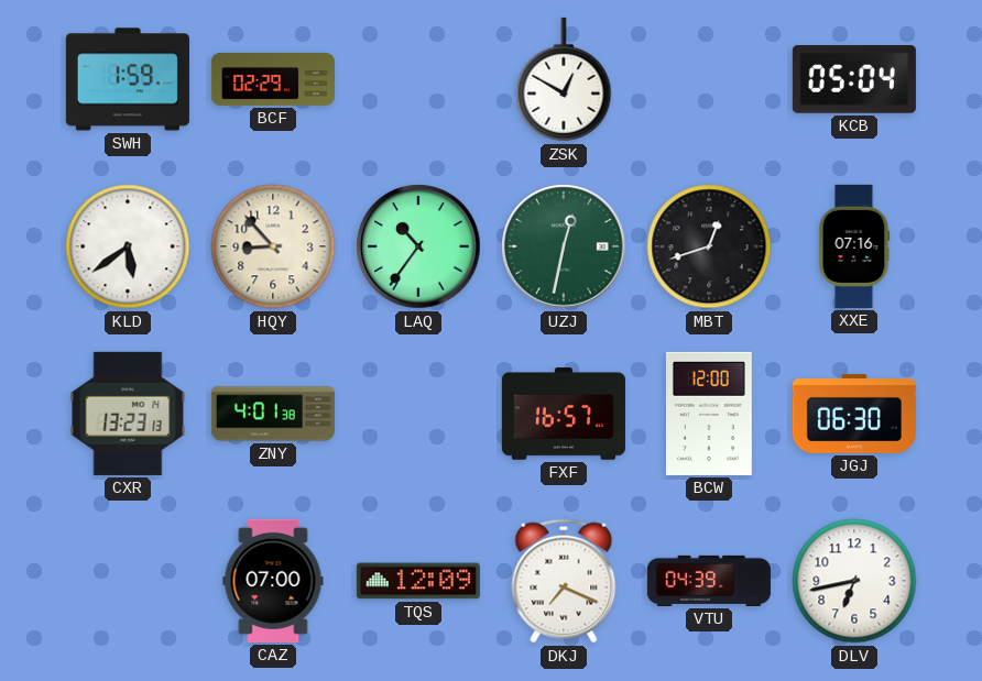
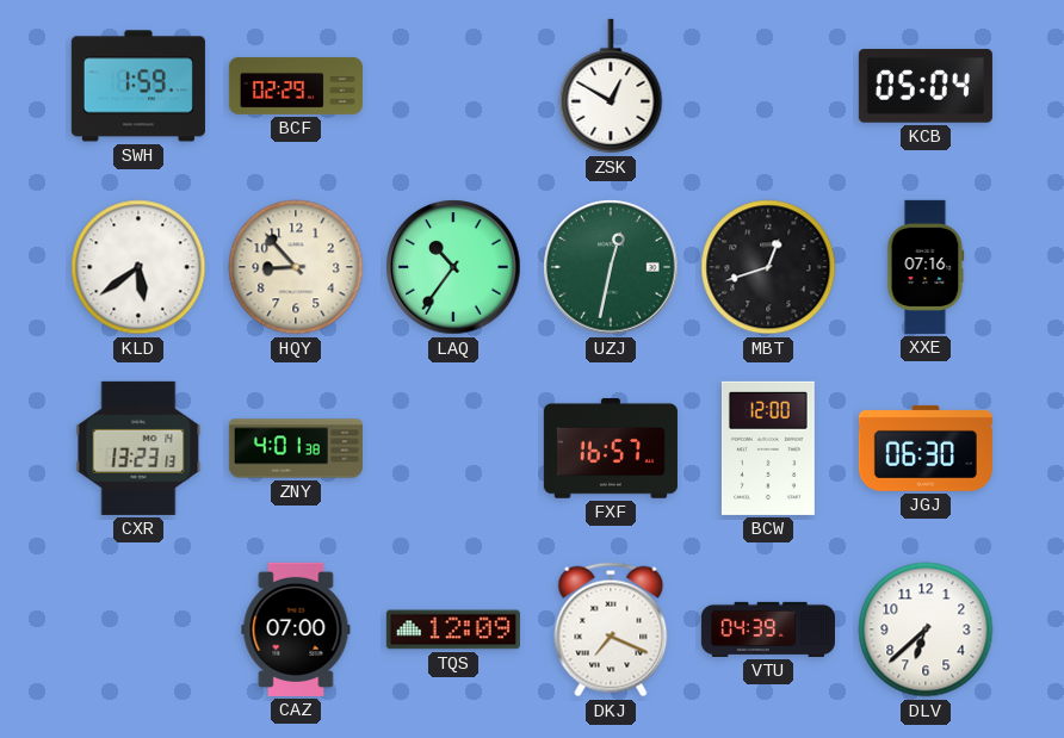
DLV: 6:43 -> 6:38
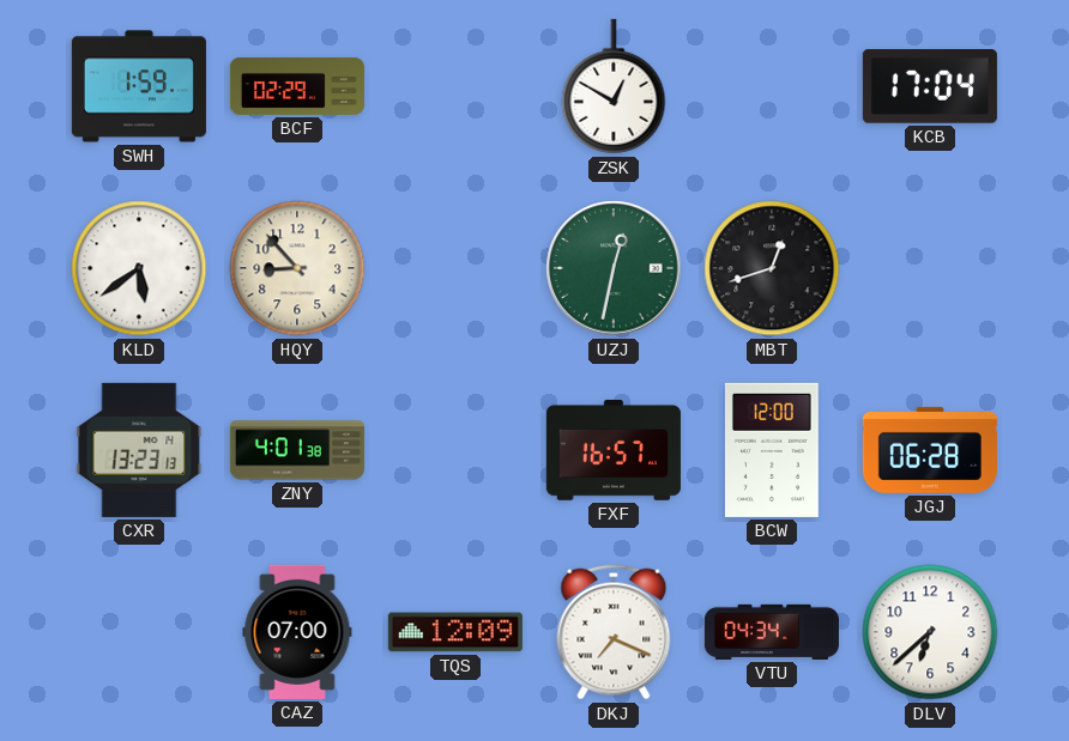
KCB: 05:04 -> 17:04
LAQ: 10:36 -> none
XXE: 07:16 -> none
JGJ: 06:30 -> 06:28
VTU: 04:39 -> 04:34
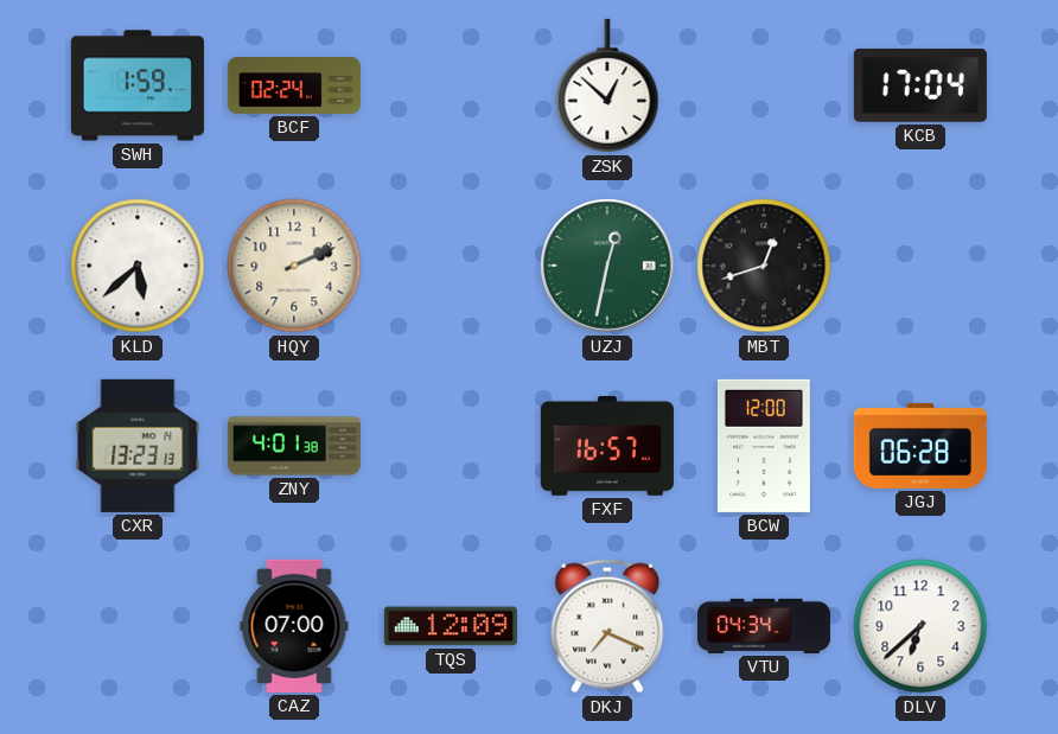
BCF: 02:29 -> 02:24
ZSK: 12:50 -> 12:52
KLD: 5:39 -> 5:38
HQY: 8:53 -> 2:11
